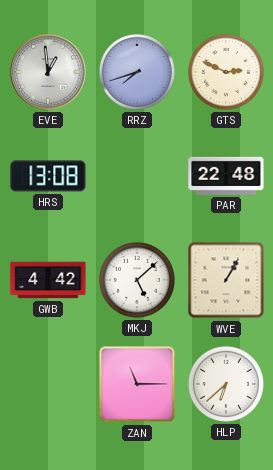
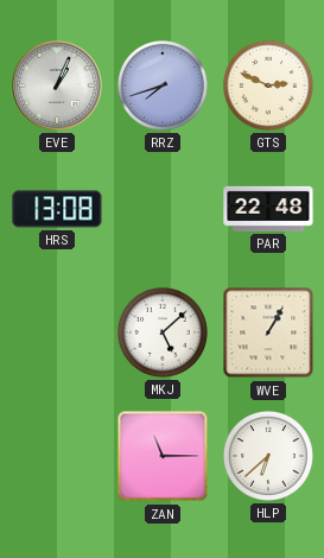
EVE: 12:59 -> 1:04
GWB: 4:42 -> none
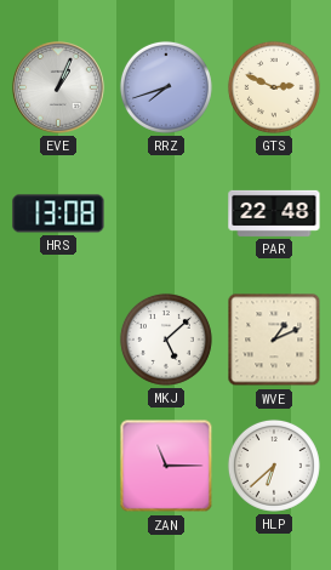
WVE: 1:05 -> 1:11
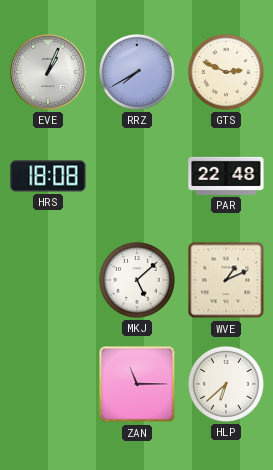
RRZ: 7:42 -> 7:40
HRS: 13:08 -> 18:08
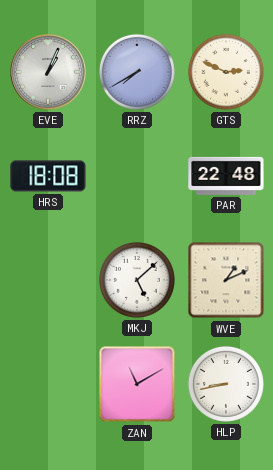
ZAN: 11:15 -> 11:10
HLP: 6:38 -> 8:43
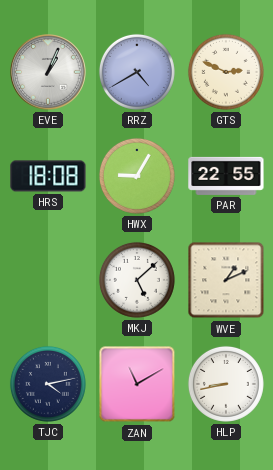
RRZ: 7:40 -> 4:40
HWX: none -> 9:05
PAR: 22:48 -> 22:55
TJC: none -> 4:13
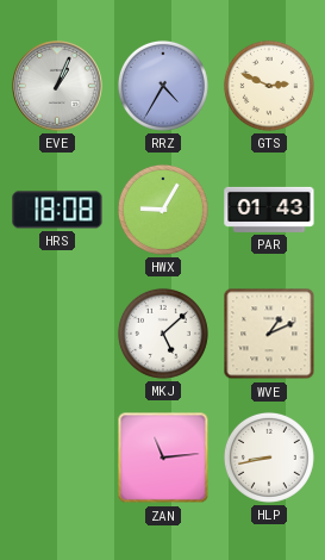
RRZ: 4:40 -> 4:35
PAR: 22:55 -> 01:43
TJC: 4:13 -> none
ZAN: 11:10 -> 11:14
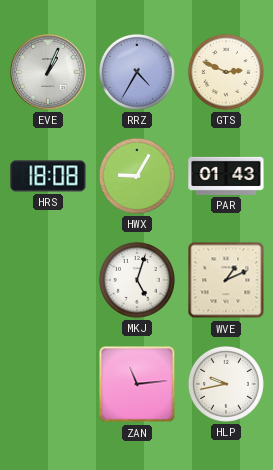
MKJ: 5:08 -> 5:03
HLP: 8:43 -> 9:43
